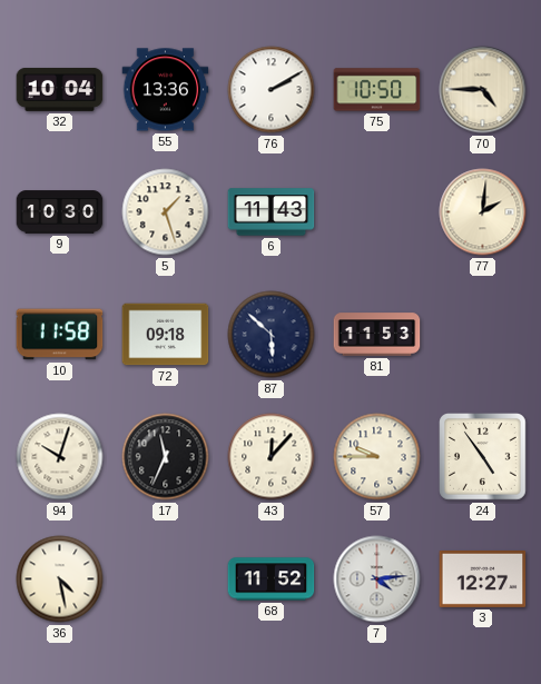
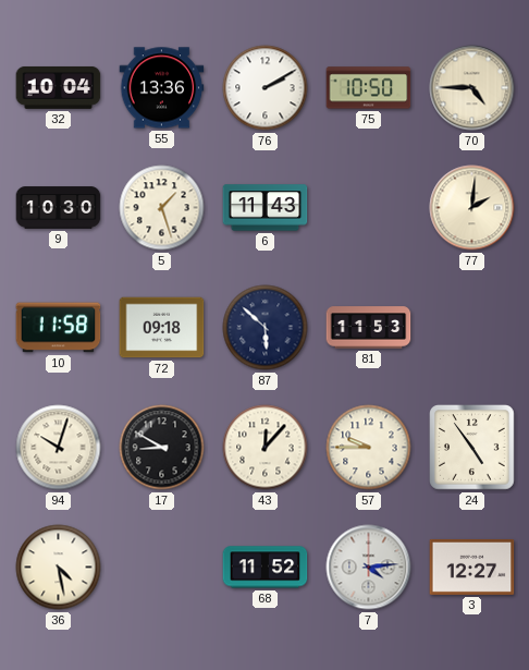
17: 11:34 -> 8:50
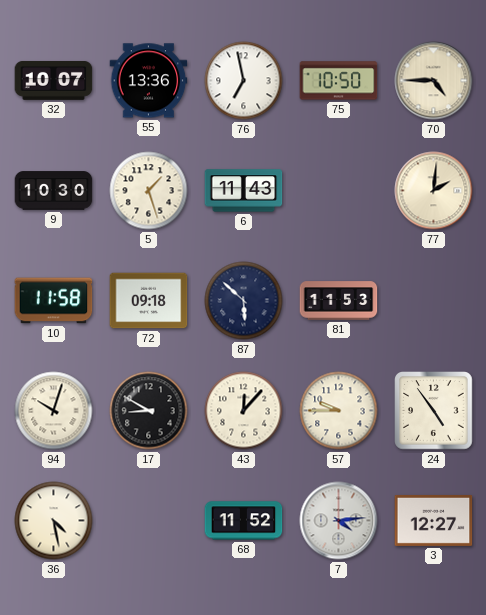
32: 10:04 -> 10:07
76: 2:10 -> 6:58
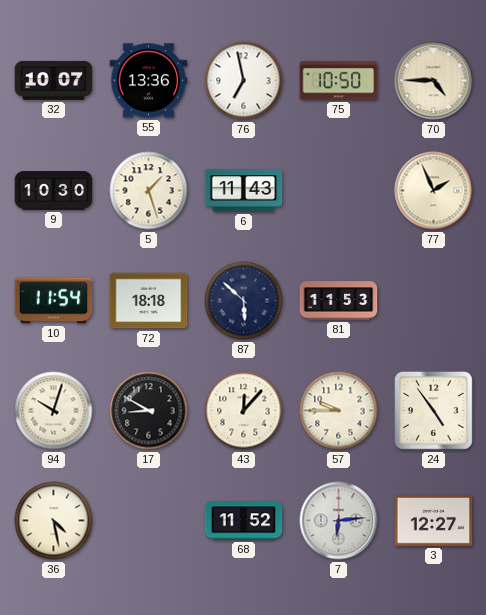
77: 2:01 -> 1:56
10: 11:58 -> 11:54
72: 09:18 -> 18:18
7: 4:14 -> 6:14
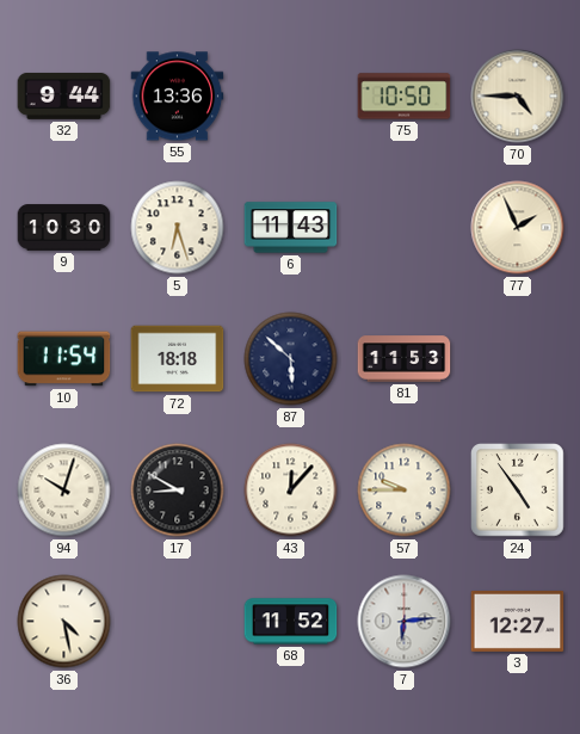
32: 10:07 -> 9:44
76: 6:58 -> none
5: 1:27 -> 6:27
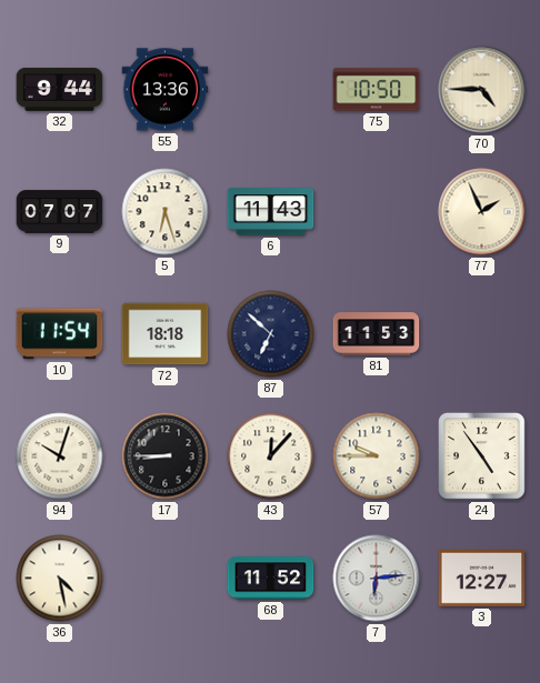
9: 10:30 -> 07:07
87: 5:52 -> 6:52
17: 8:50 -> 8:45
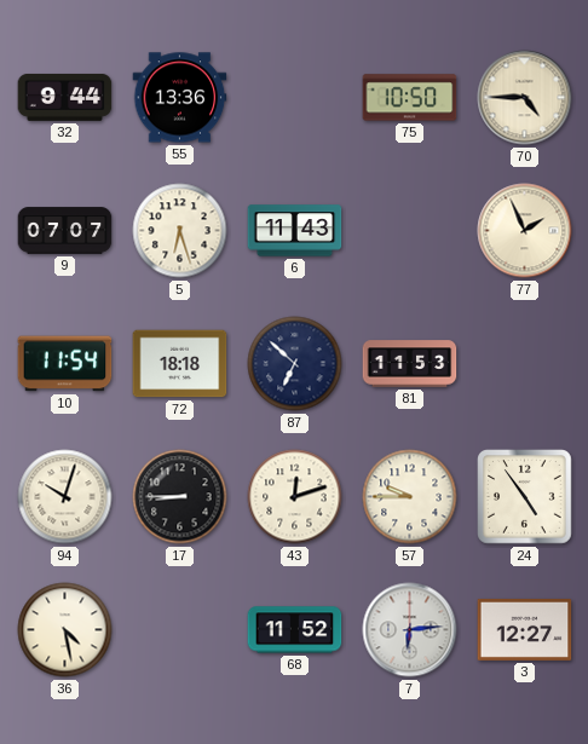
43: 12:07 -> 12:12
